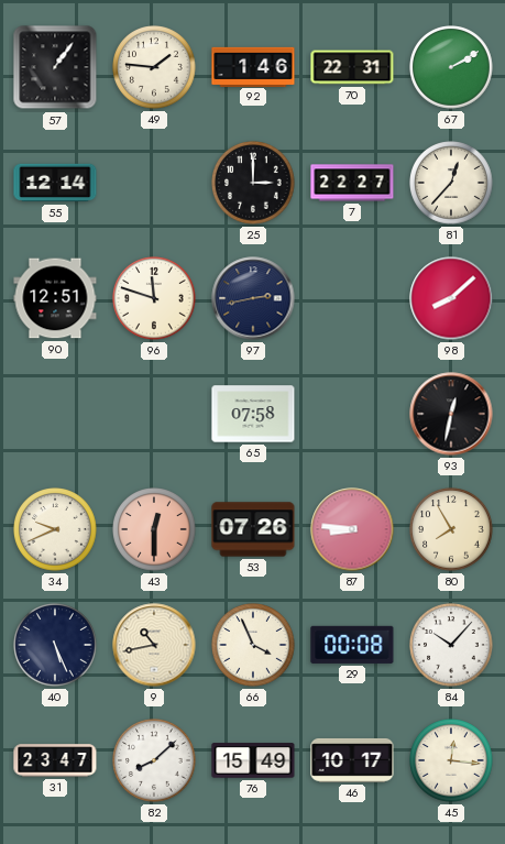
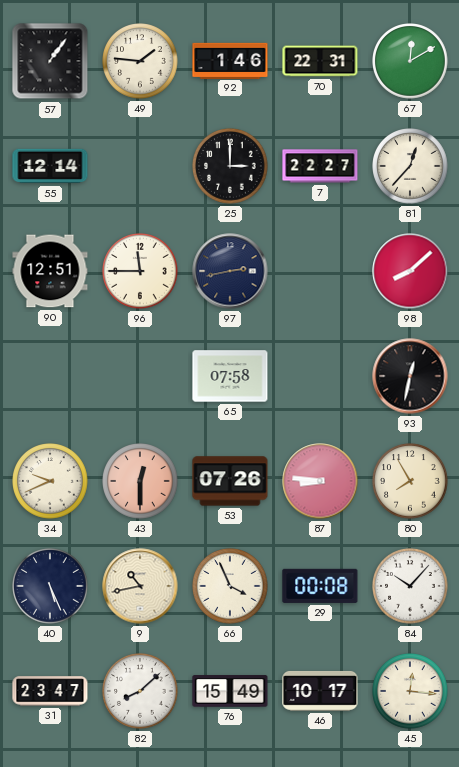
67: 2:10 -> 12:10
96: 11:48 -> 11:45
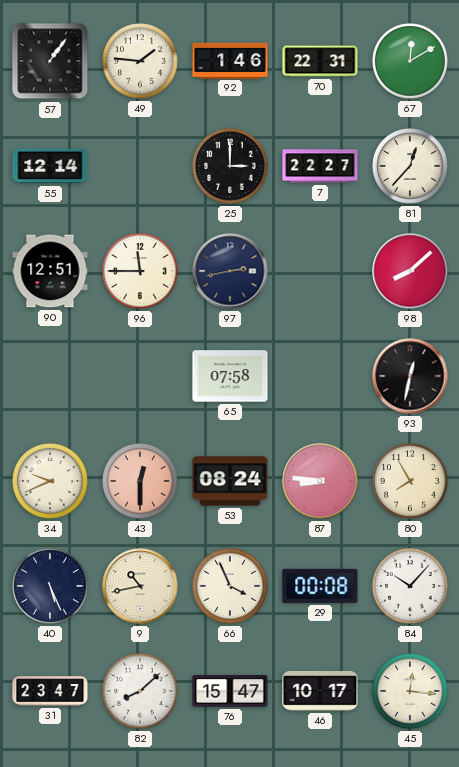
53: 07:26 -> 08:24
76: 15:49 -> 15:47
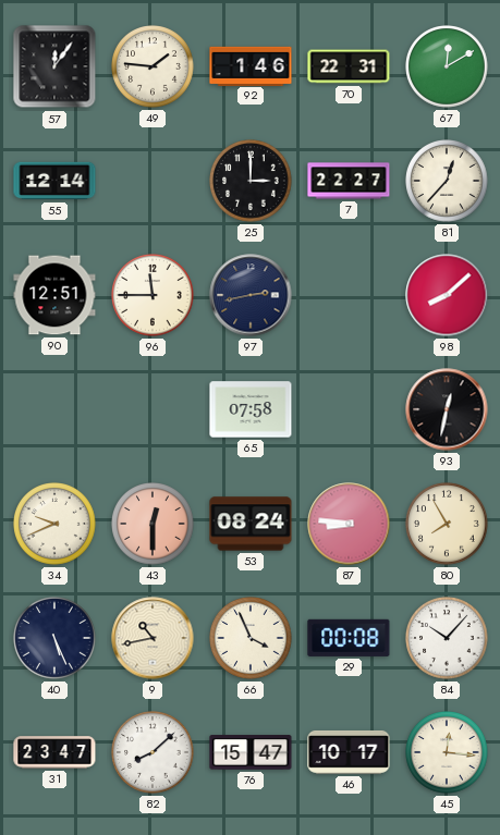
57: 1:06 -> 12:06
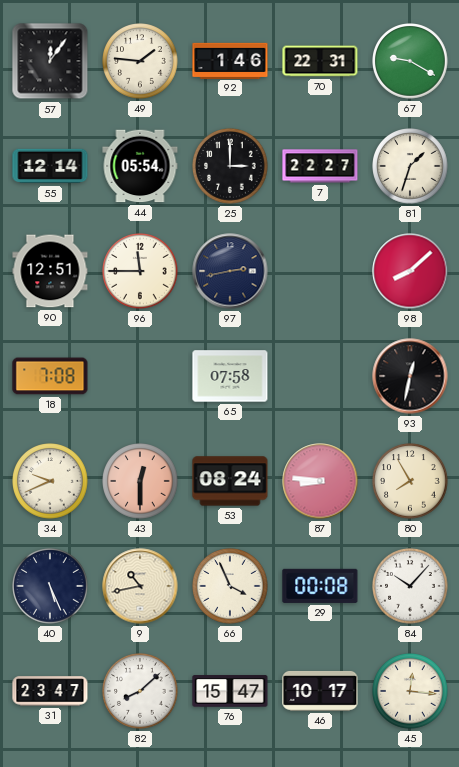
67: 12:10 -> 9:20
44: none -> 05:54
81: 12:37 -> 1:33
18: none -> 7:08
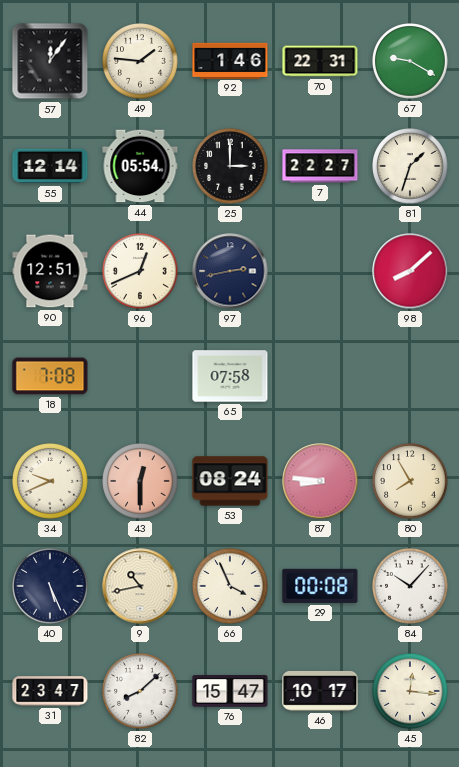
96: 11:45 -> 12:41
93: 12:32 -> none
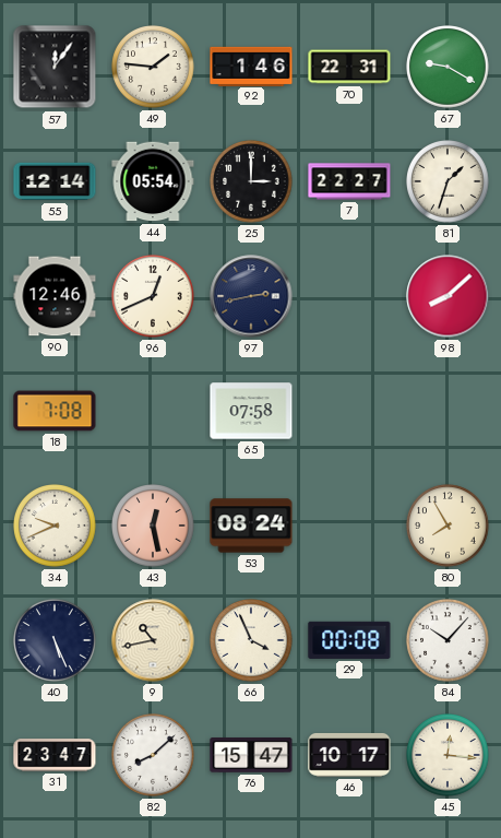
90: 12:51 -> 12:46
43: 12:30 -> 12:28
87: 8:46 -> none
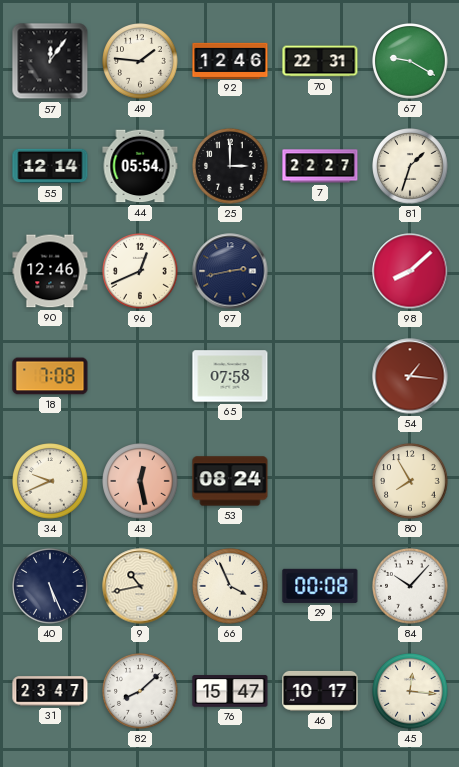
92: 1:46 -> 12:46
54: none -> 1:16
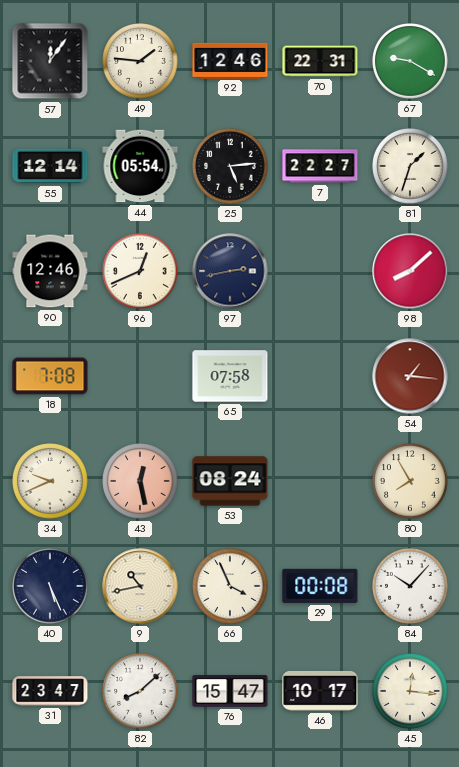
25: 3:00 -> 5:14
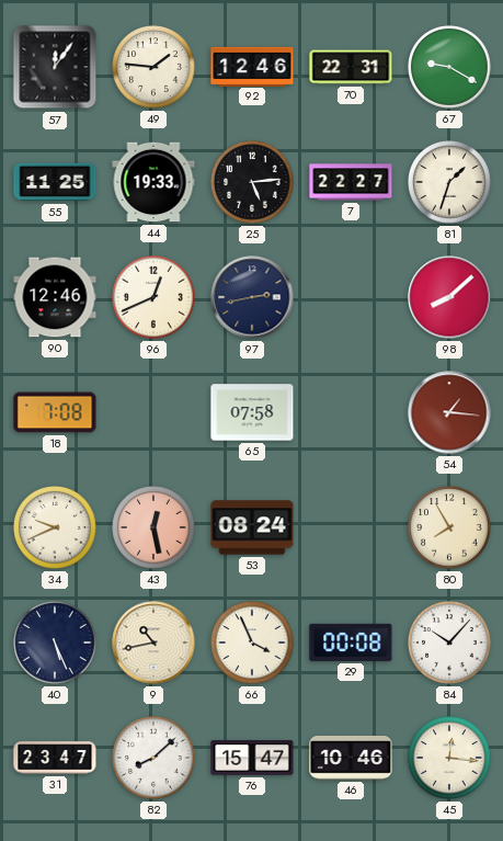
55: 12:14 -> 11:25
44: 05:54 -> 19:33
46: 10:17 -> 10:46
